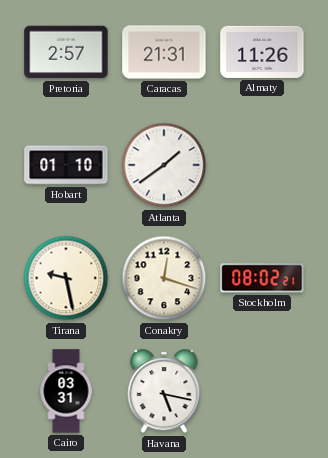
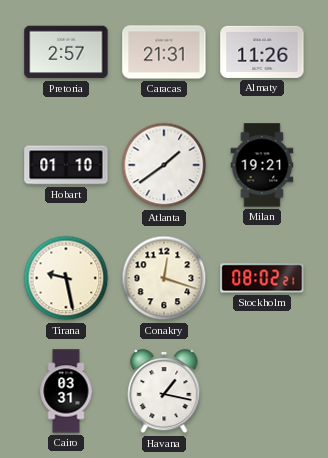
Milan: none -> 19:21
Havana: 5:17 -> 1:17
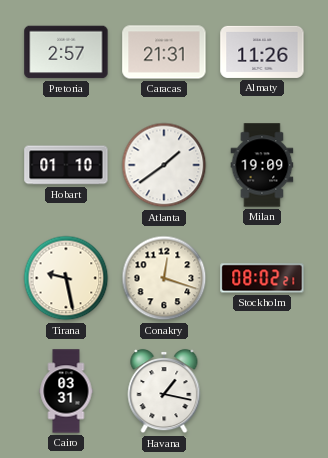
Milan: 19:21 -> 19:09
